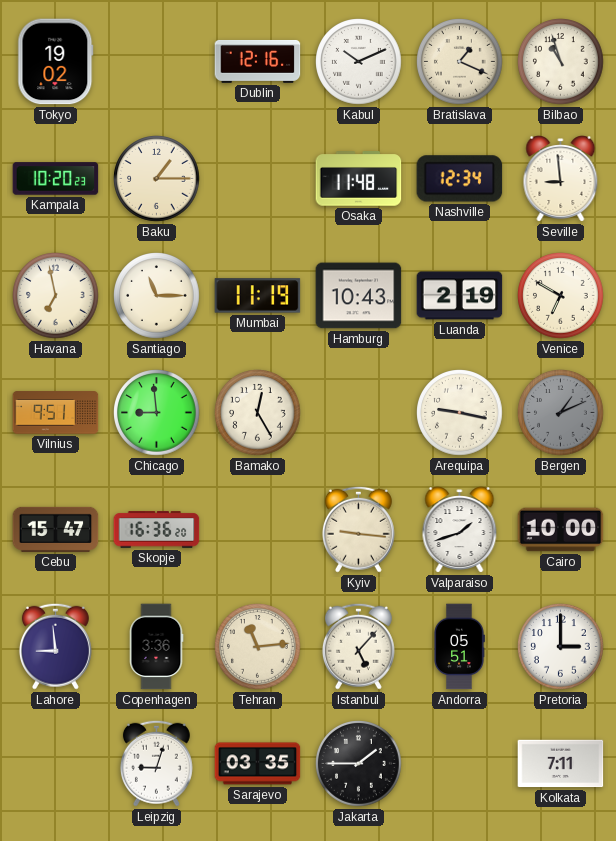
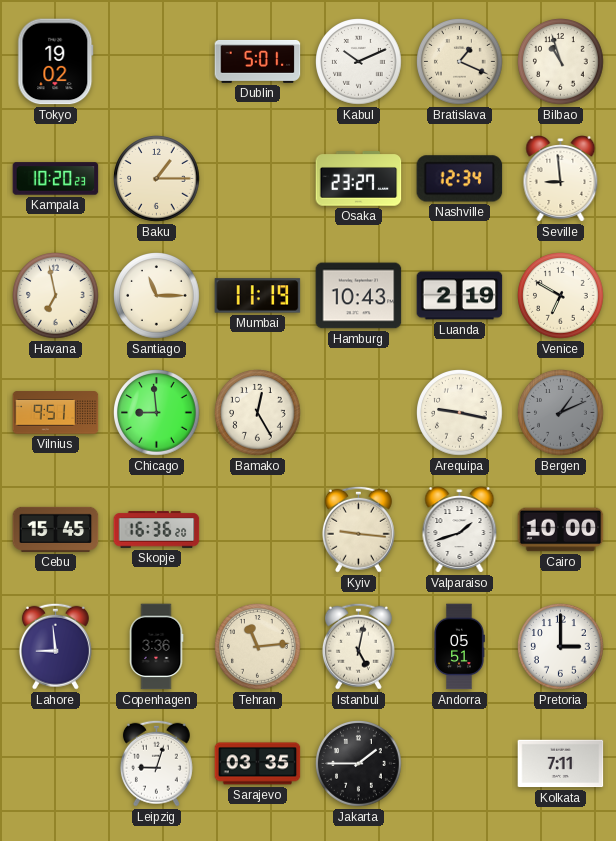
Dublin: 12:16 -> 5:01
Osaka: 11:48 -> 23:27
Cebu: 15:47 -> 15:45
Istanbul: 5:07 -> 5:02
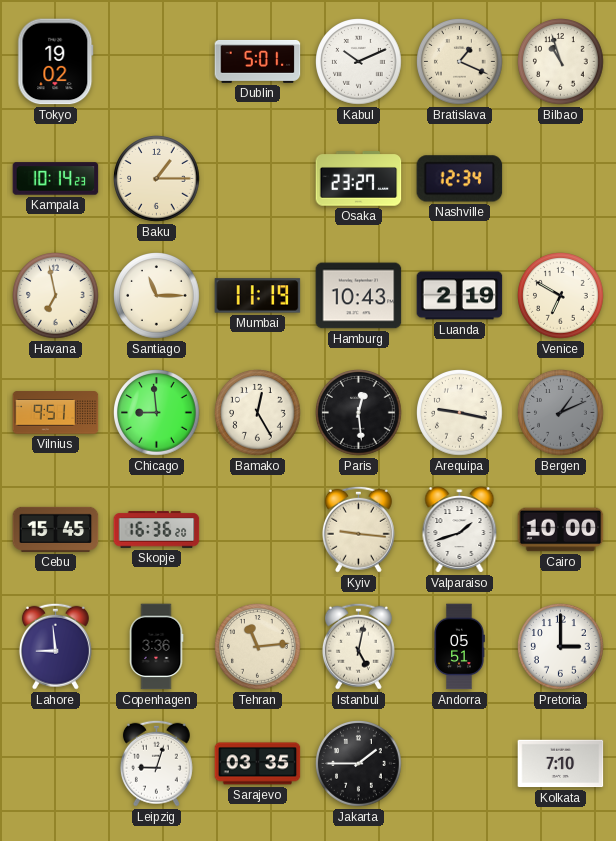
Kampala: 10:20 -> 10:14
Seville: 8:59 -> none
Paris: none -> 12:29
Kolkata: 7:11 -> 7:10
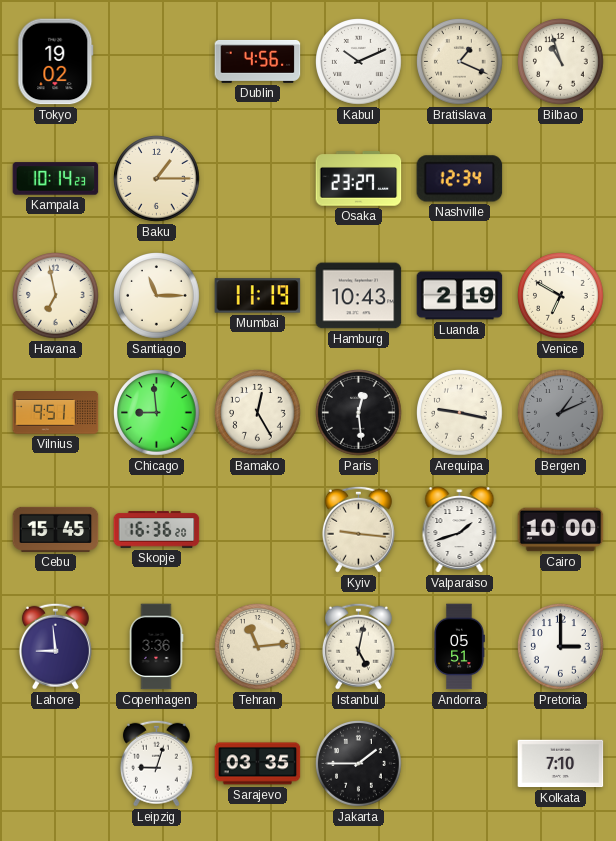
Dublin: 5:01 -> 4:56
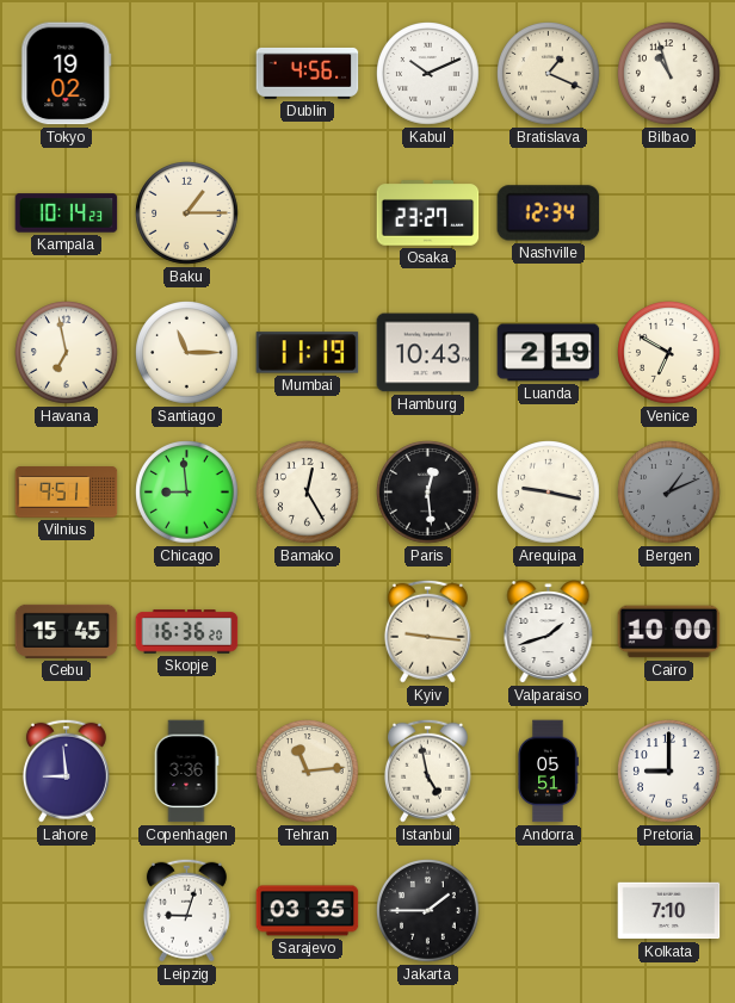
Istanbul: 5:02 -> 4:58
Pretoria: 3:00 -> 9:00
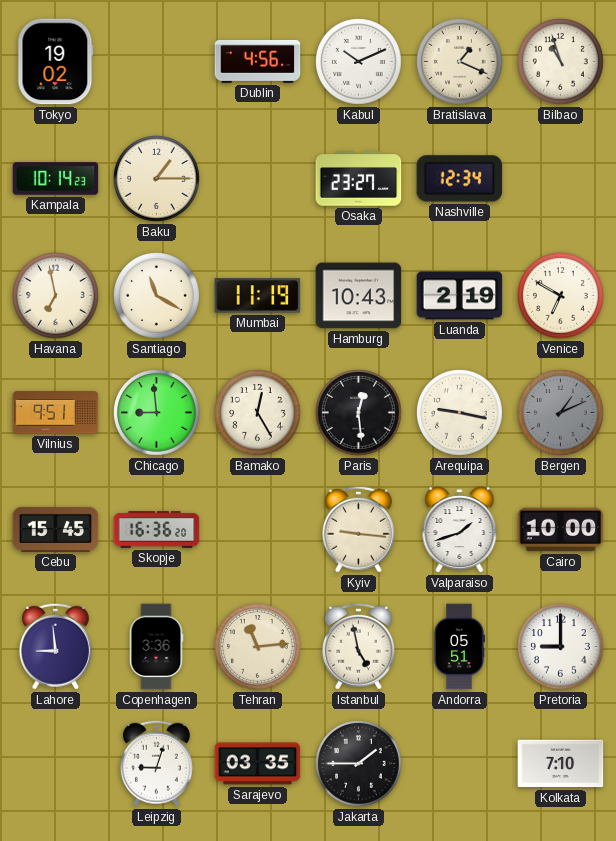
Santiago: 11:15 -> 11:20
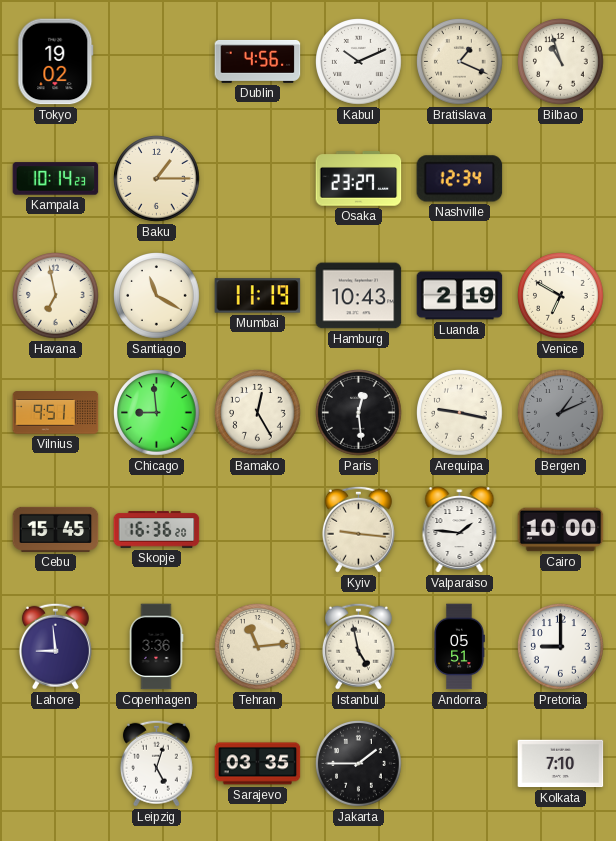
Valparaiso: 1:42 -> 1:46
Leipzig: 9:03 -> 5:03
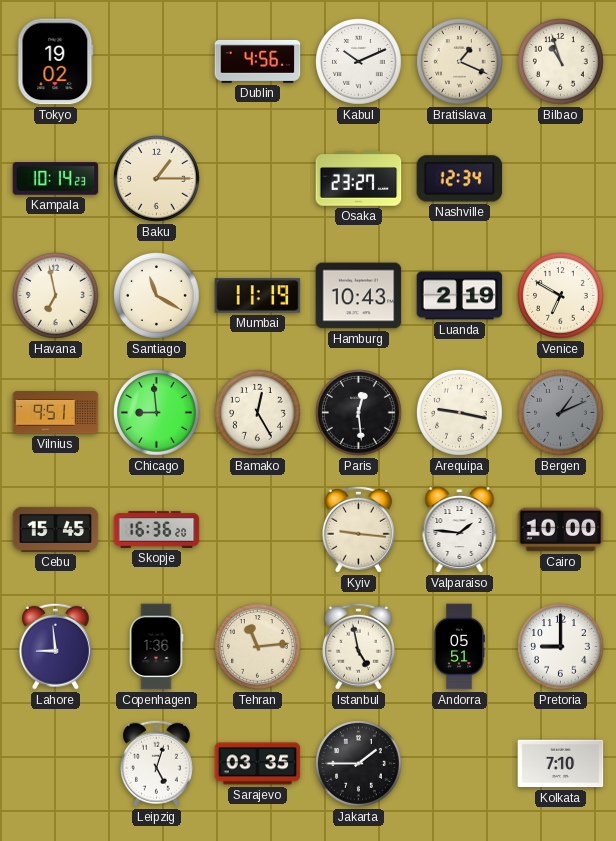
Copenhagen: 3:36 -> 1:36
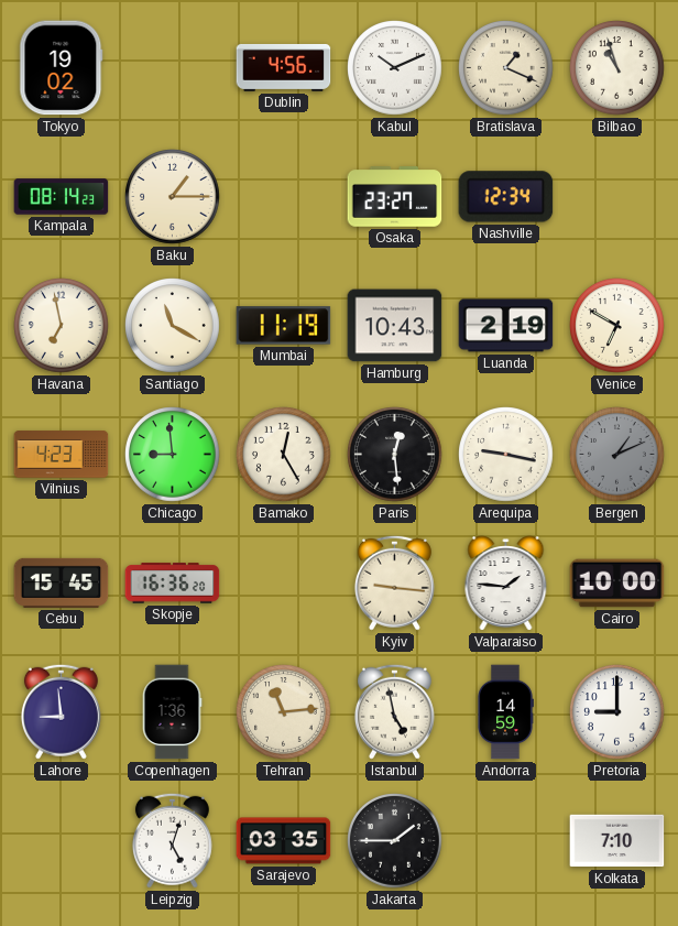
Kampala: 10:14 -> 08:14
Vilnius: 9:51 -> 4:23
Andorra: 05:51 -> 14:59
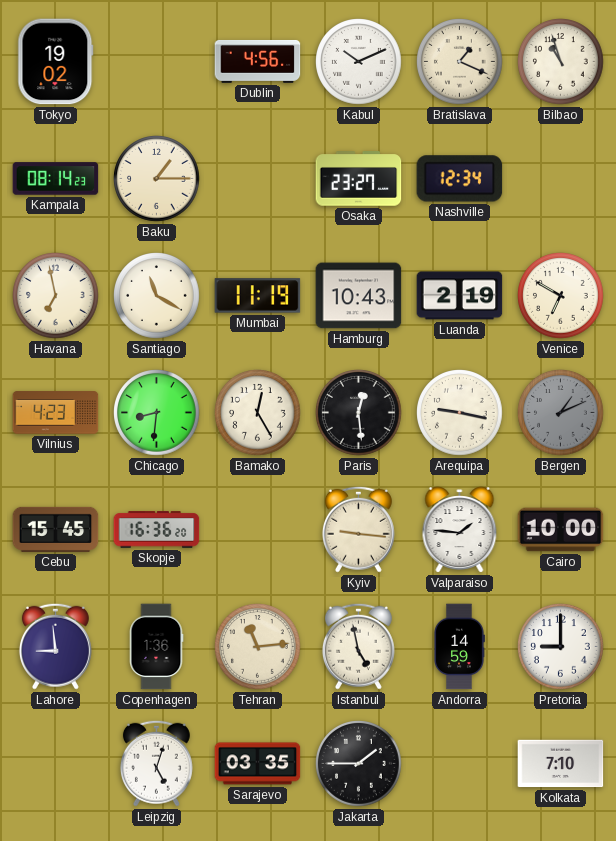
Chicago: 8:59 -> 8:31
